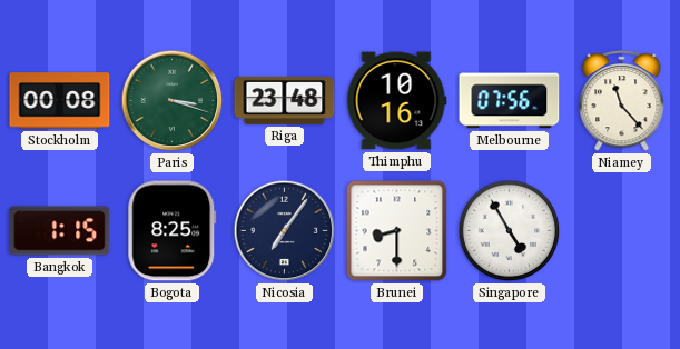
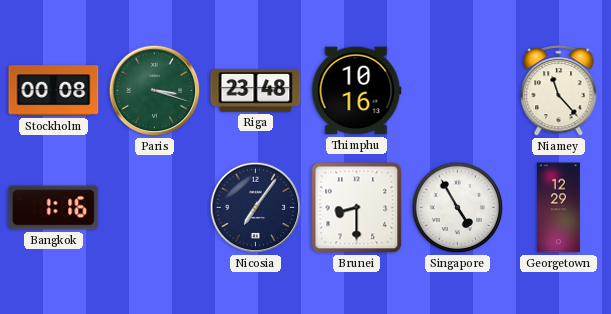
Melbourne: 07:56 -> none
Bangkok: 1:15 -> 1:16
Bogota: 8:25 -> none
Georgetown: none -> 12:29
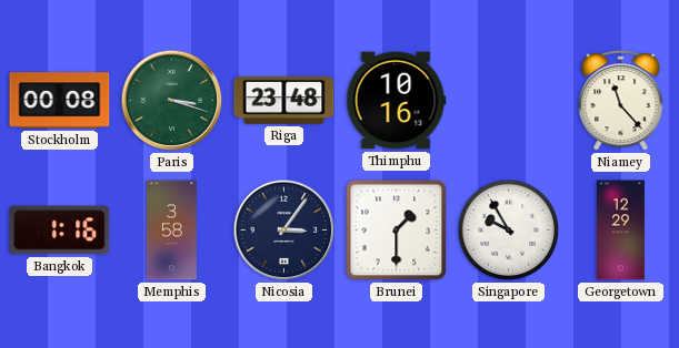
Memphis: none -> 3:58
Nicosia: 7:06 -> 3:06
Brunei: 8:30 -> 1:30
Singapore: 4:55 -> 9:55
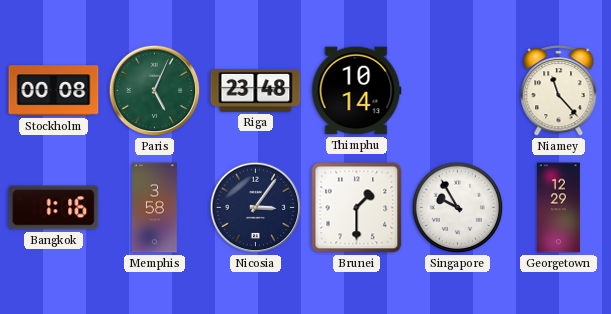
Paris: 3:18 -> 5:04
Thimphu: 10:16 -> 10:14
